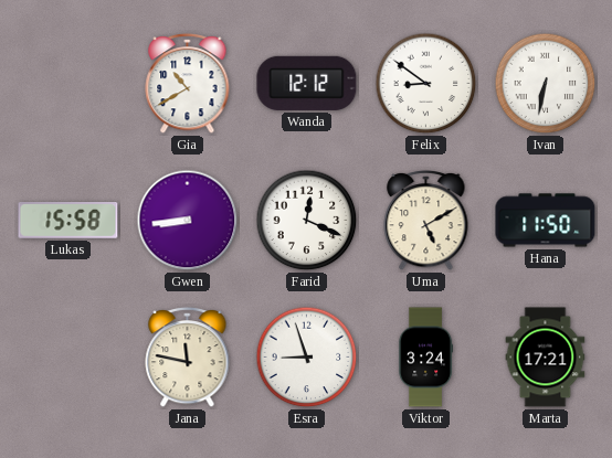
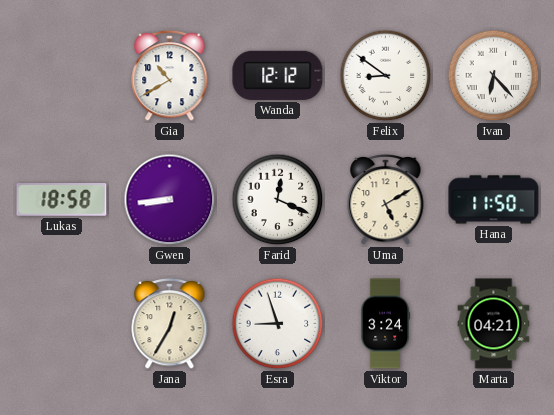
Ivan: 6:32 -> 6:23
Lukas: 15:58 -> 18:58
Jana: 11:47 -> 12:35
Marta: 17:21 -> 04:21
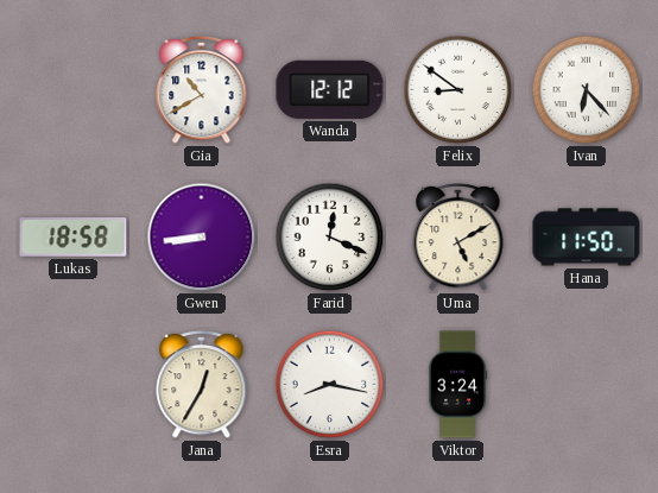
Esra: 8:57 -> 8:17
Marta: 04:21 -> none
